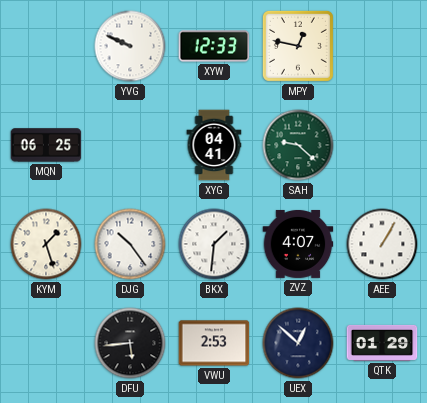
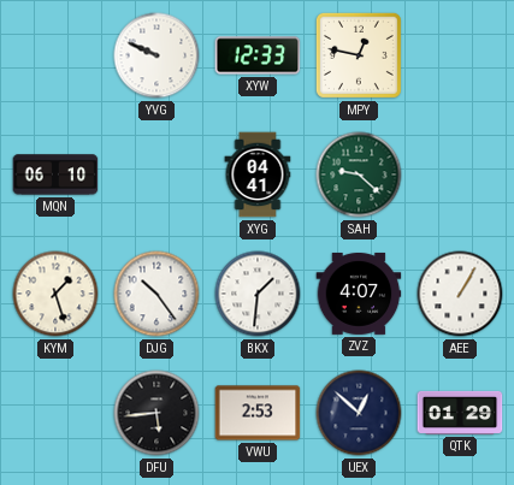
MQN: 06:25 -> 06:10
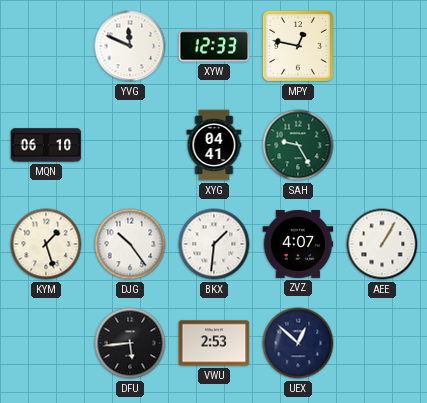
YVG: 9:49 -> 11:49
SAH: 9:22 -> 9:25
QTK: 01:29 -> none
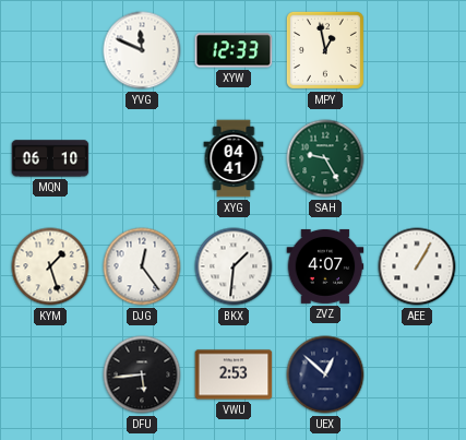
MPY: 12:47 -> 12:58
DJG: 10:24 -> 12:24
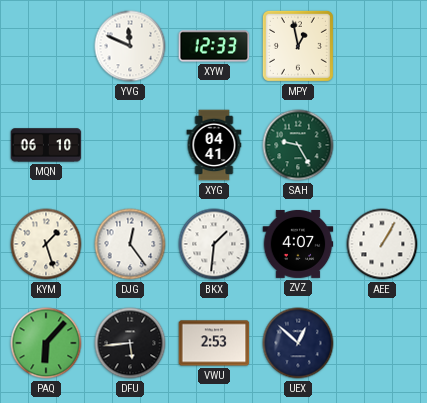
PAQ: none -> 6:07
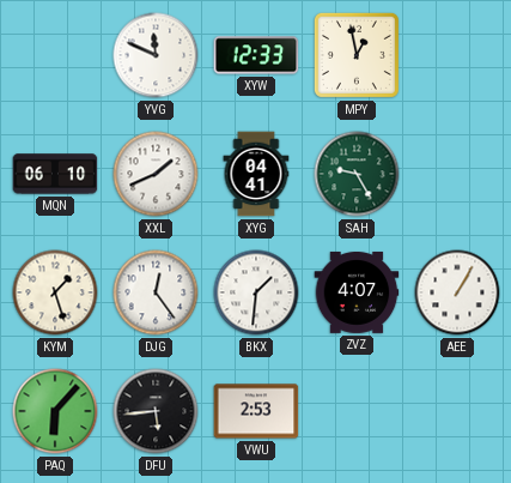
XXL: none -> 1:41
UEX: 12:52 -> none
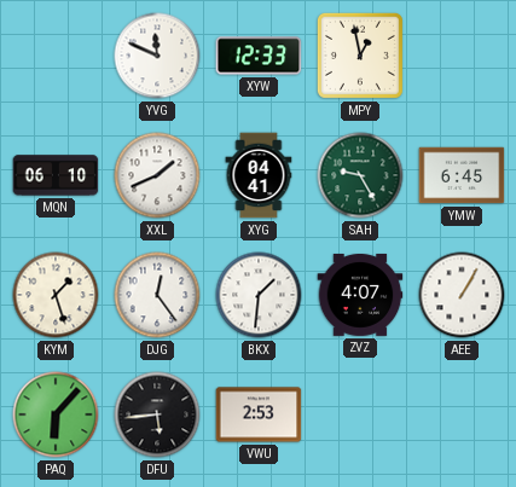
YMW: none -> 6:45
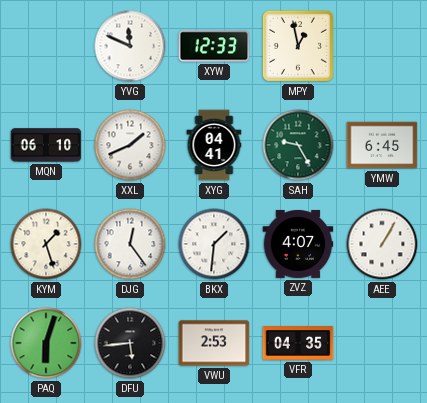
PAQ: 6:07 -> 6:03
VFR: none -> 04:35
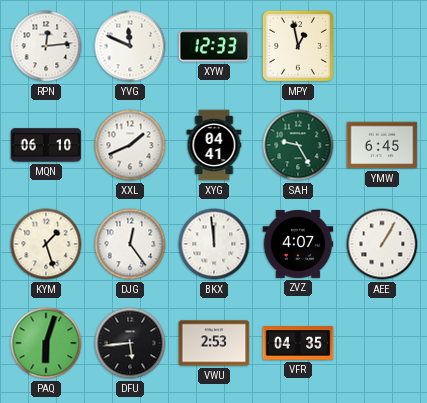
RPN: none -> 12:14
BKX: 1:31 -> 11:59
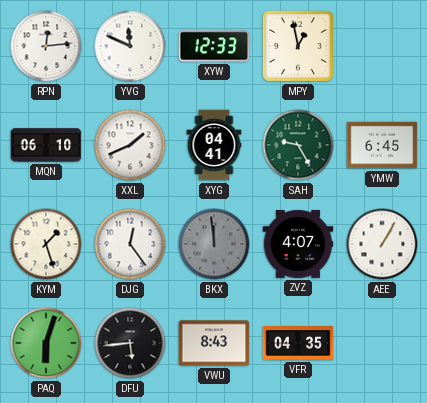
BKX dial: white -> grey
VWU: 2:53 -> 8:43
